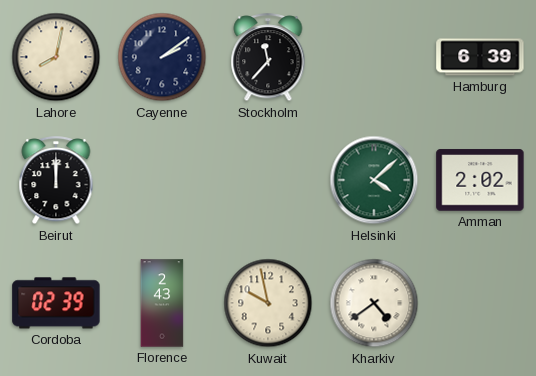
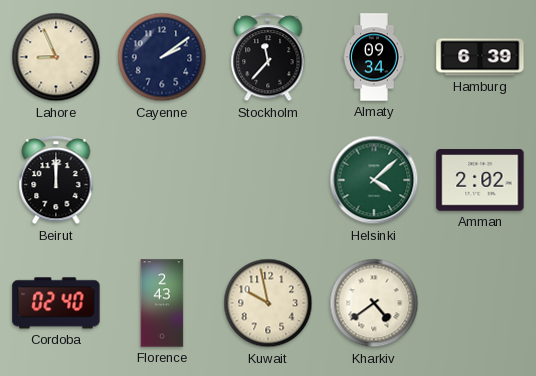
Lahore: 8:02 -> 8:56
Almaty: none -> 09:34
Cordoba: 02:39 -> 02:40
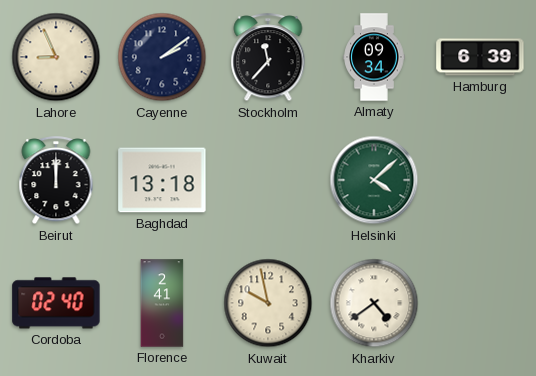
Baghdad: none -> 13:18
Amman: 2:02 -> none
Florence: 2:43 -> 2:41
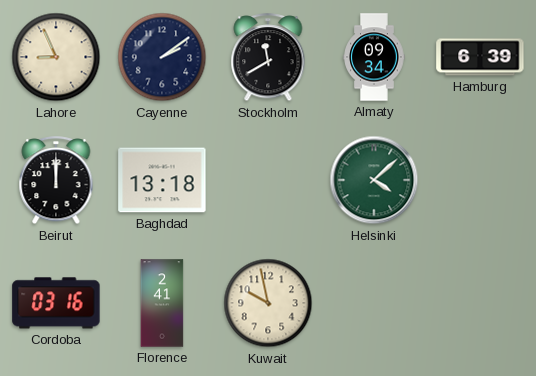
Stockholm: 11:37 -> 11:40
Cordoba: 02:40 -> 03:16
Kharkiv: 4:39 -> none
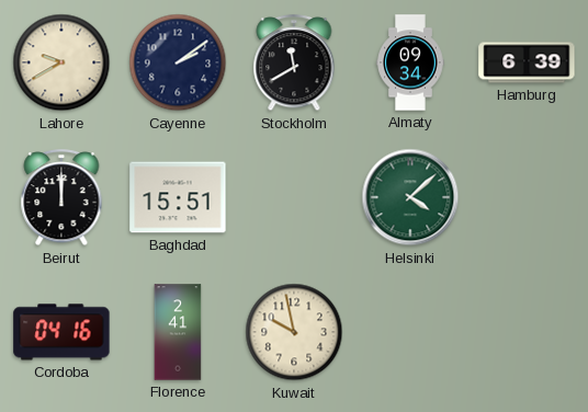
Lahore: 8:56 -> 9:40
Baghdad: 13:18 -> 15:51
Cordoba: 03:16 -> 04:16
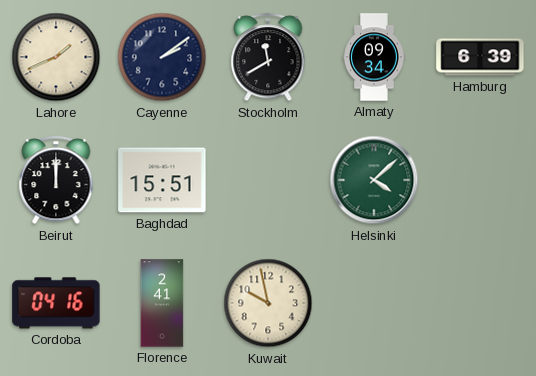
Lahore: 9:40 -> 1:41
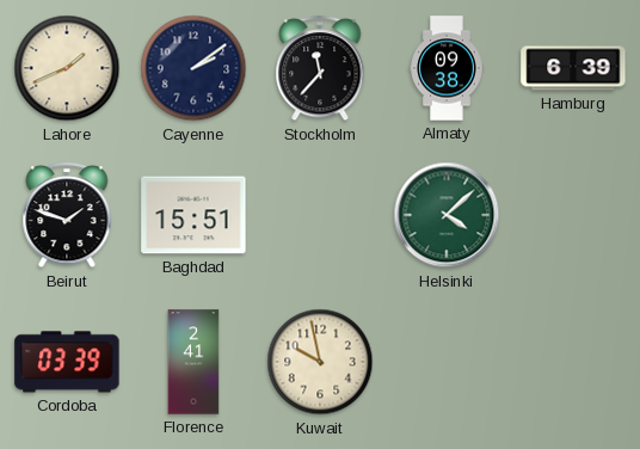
Stockholm: 11:40 -> 11:37
Almaty: 09:34 -> 09:38
Beirut: 12:00 -> 1:48
Cordoba: 04:16 -> 03:39
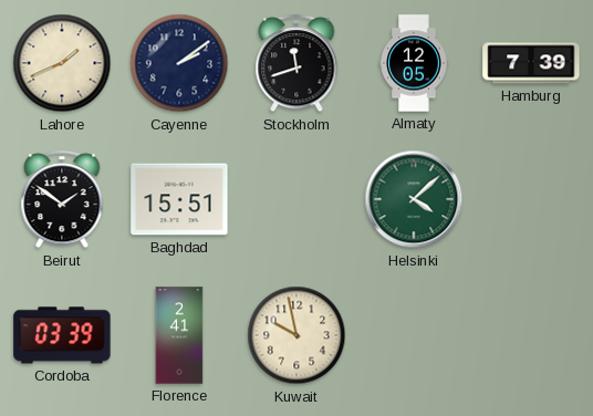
Stockholm: 11:37 -> 11:42
Almaty: 09:38 -> 12:05
Hamburg: 6:39 -> 7:39
Beirut: 1:48 -> 1:51
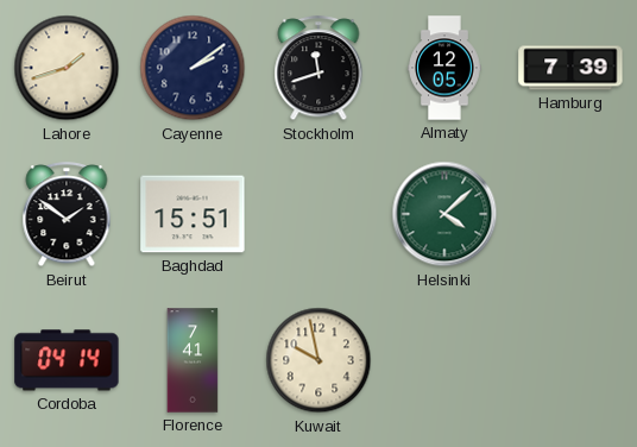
Lahore: 1:41 -> 1:42
Cordoba: 03:39 -> 04:14
Florence: 2:41 -> 7:41
